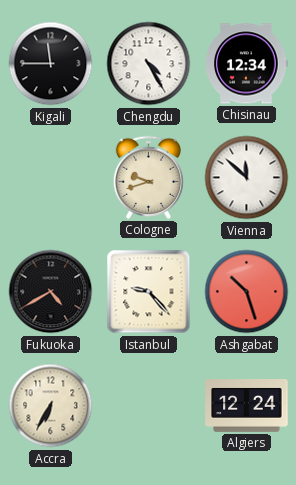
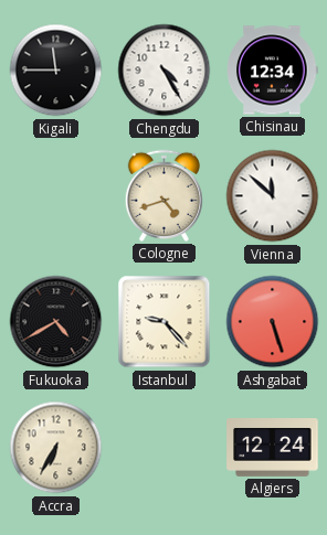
Cologne: 9:42 -> 4:42
Ashgabat: 10:27 -> 5:27
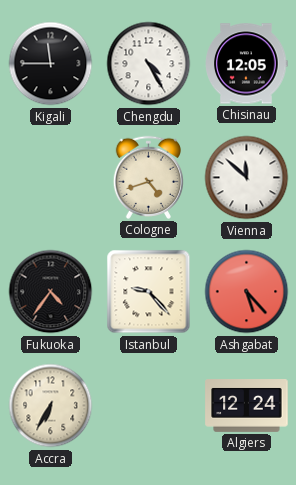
Chisinau: 12:34 -> 12:05
Fukuoka: 4:40 -> 4:36
Ashgabat: 5:27 -> 5:23
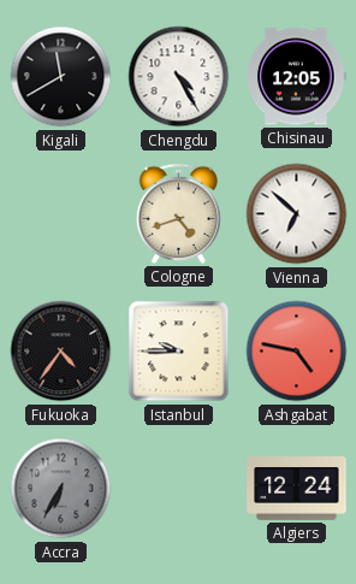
Kigali: 11:45 -> 11:40
Vienna: 11:52 -> 6:52
Istanbul: 9:23 -> 9:45
Ashgabat: 5:23 -> 4:47
Accra dial: cream -> grey
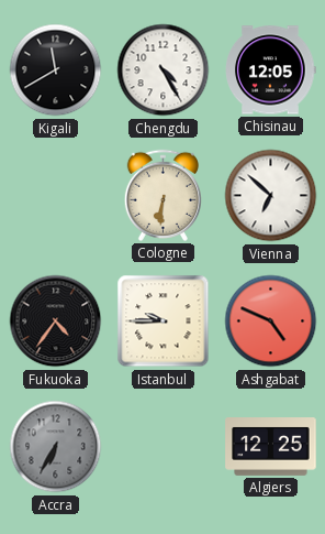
Cologne: 4:42 -> 6:31
Ashgabat: 4:47 -> 4:49
Algiers: 12:24 -> 12:25
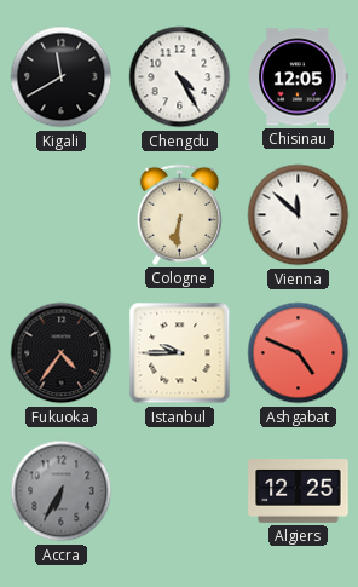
Vienna: 6:52 -> 11:52
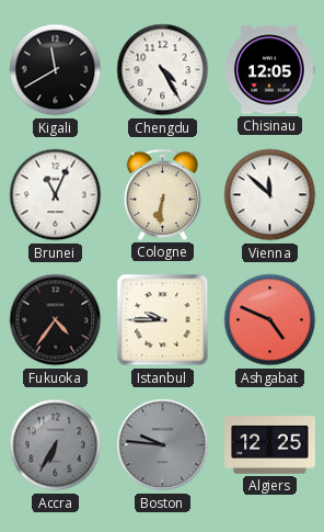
Brunei: none -> 11:04
Boston: none -> 9:46
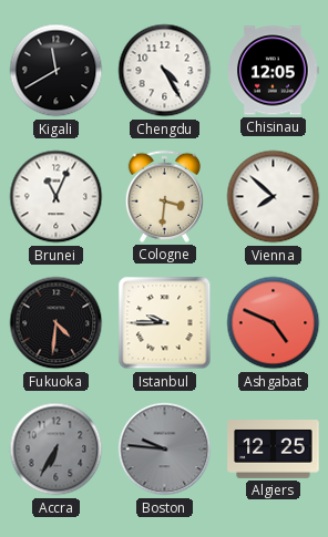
Cologne: 6:31 -> 3:31
Vienna: 11:52 -> 7:52
Fukuoka: 4:36 -> 4:31
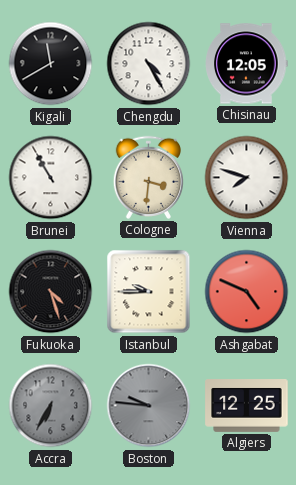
Brunei: 11:04 -> 10:55
Vienna: 7:52 -> 7:48
Fukuoka: 4:31 -> 4:27
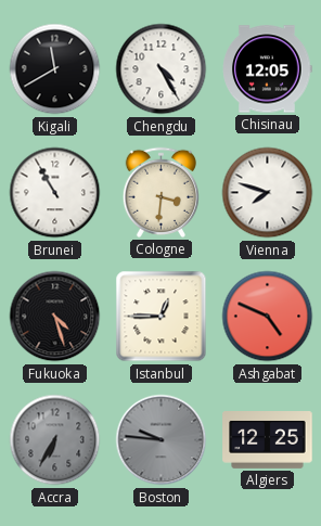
Istanbul: 9:45 -> 12:45
